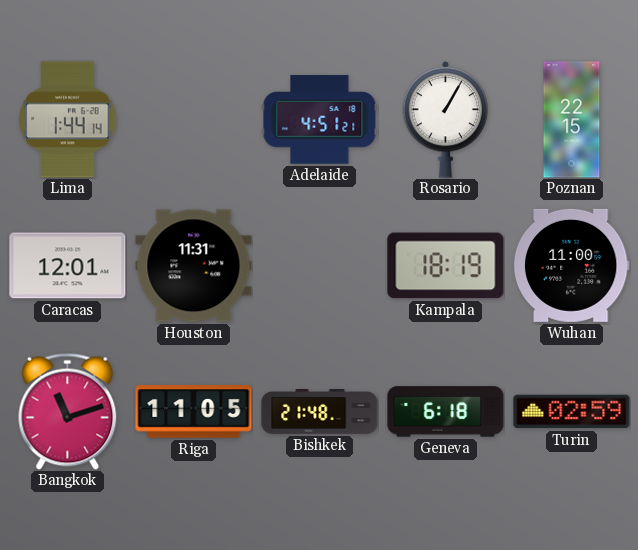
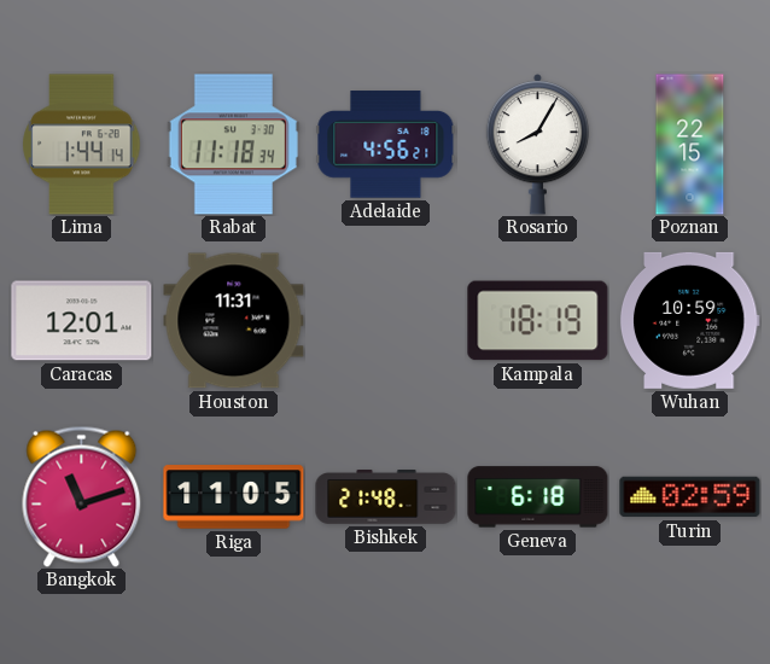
Rabat: none -> 11:18
Adelaide: 4:51 -> 4:56
Rosario: 1:05 -> 8:05
Wuhan: 11:00 -> 10:59
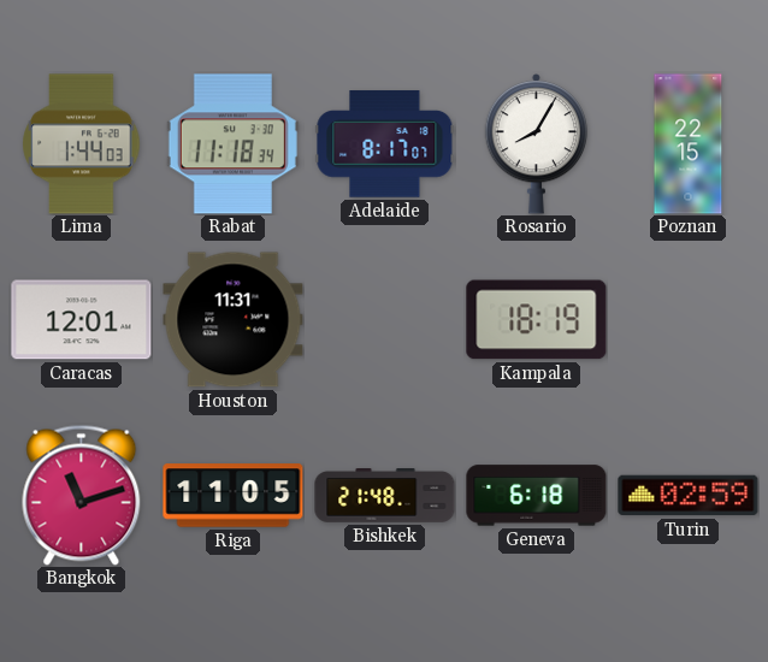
Lima: 1:44:14 -> 1:44:03
Adelaide: 4:56 -> 8:17
Wuhan: 10:59 -> none
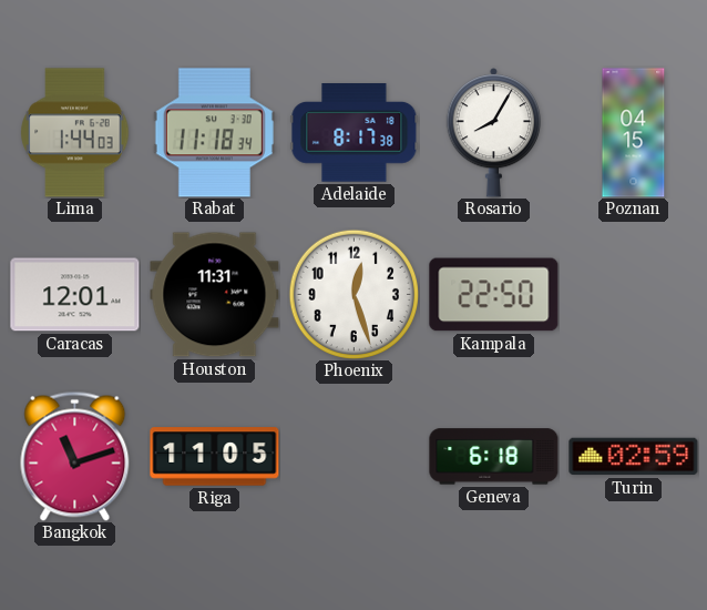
Adelaide: 8:17:07 -> 8:17:38
Poznan: 22:15 -> 04:15
Phoenix: none -> 12:27
Kampala: 18:19 -> 22:50
Bishkek: 21:48 -> none
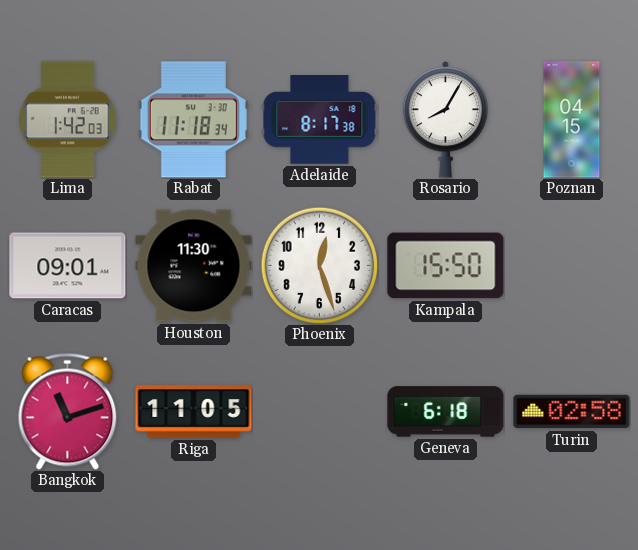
Lima: 1:44 -> 1:42
Caracas: 12:01 -> 09:01
Houston: 11:31 -> 11:30
Kampala: 22:50 -> 15:50
Turin: 02:59 -> 02:58
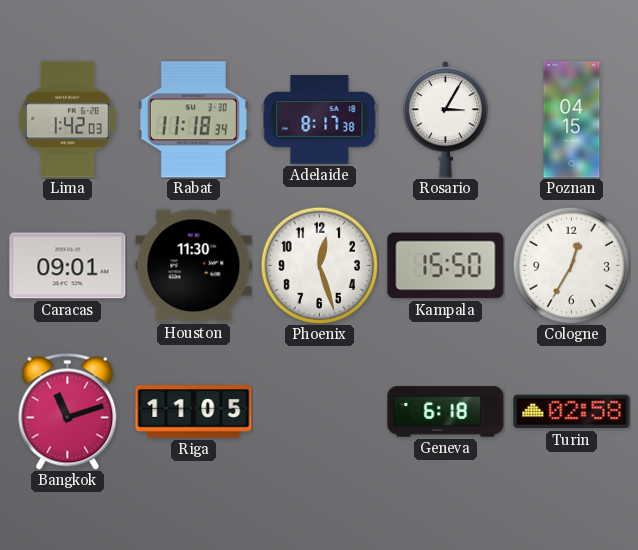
Rosario: 8:05 -> 3:05
Cologne: none -> 12:35
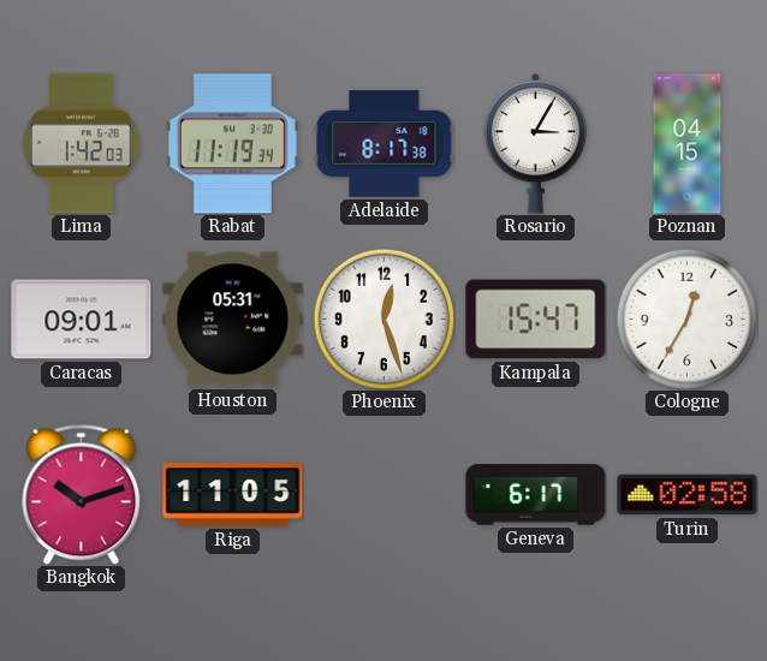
Rabat: 11:18 -> 11:19
Houston: 11:30 -> 05:31
Kampala: 15:50 -> 15:47
Bangkok: 11:12 -> 10:12
Geneva: 6:18 -> 6:17
